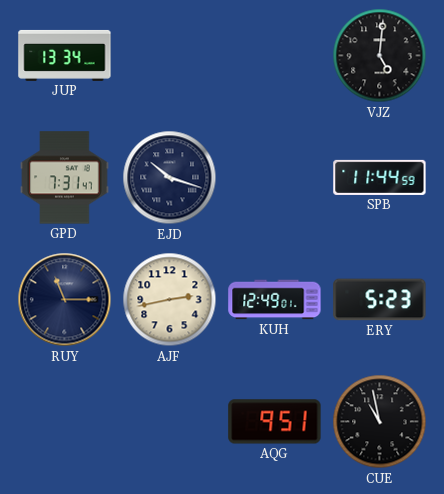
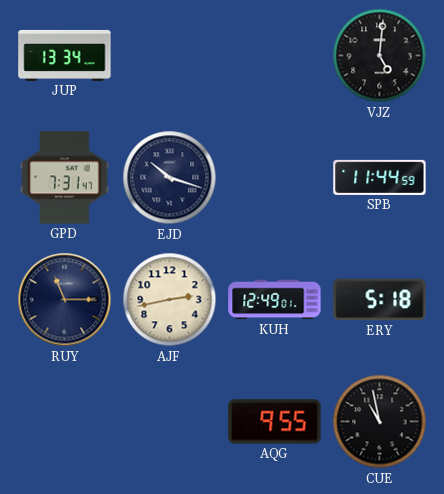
ERY: 5:23 -> 5:18
AQG: 9:51 -> 9:55
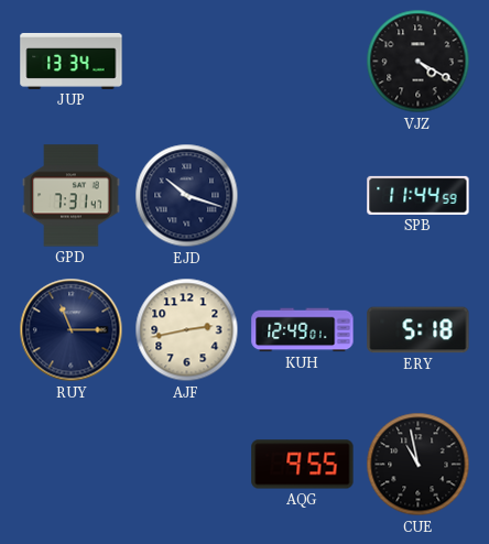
VJZ: 5:01 -> 4:20
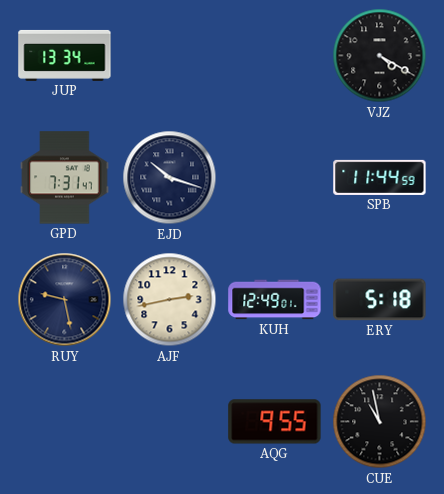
RUY: 11:15 -> 9:28
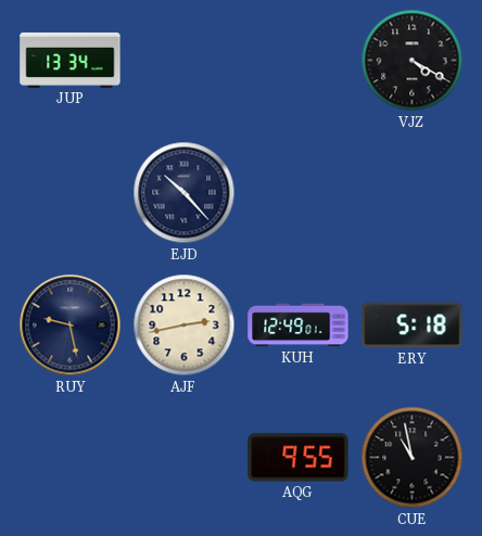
GPD: 7:31 -> none
EJD: 10:18 -> 10:23
SPB: 11:44 -> none
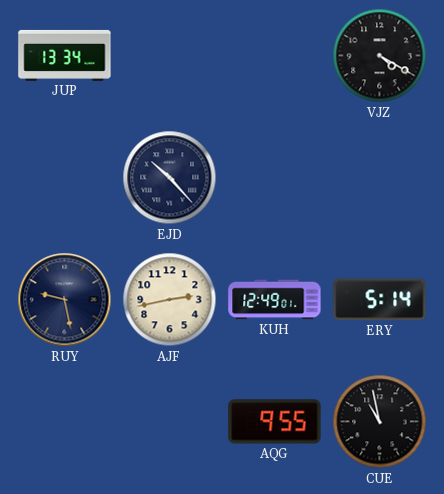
ERY: 5:18 -> 5:14
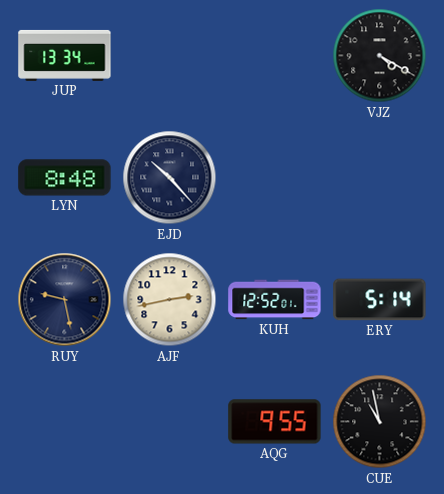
LYN: none -> 8:48
KUH: 12:49 -> 12:52
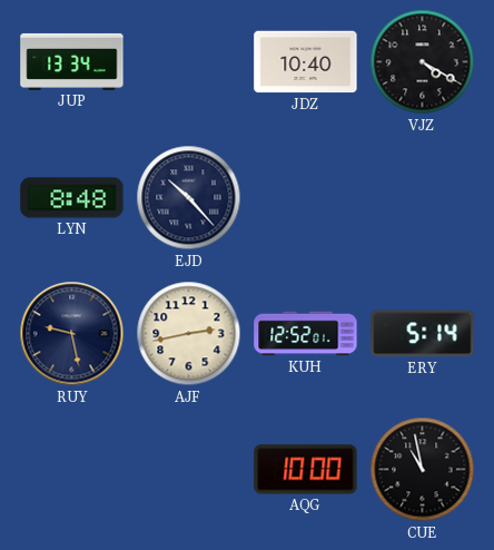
JDZ: none -> 10:40
AQG: 9:55 -> 10:00
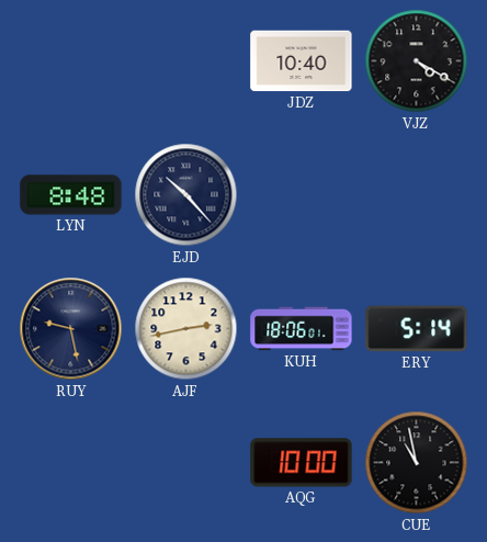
JUP: 13:34 -> none
KUH: 12:52 -> 18:06
